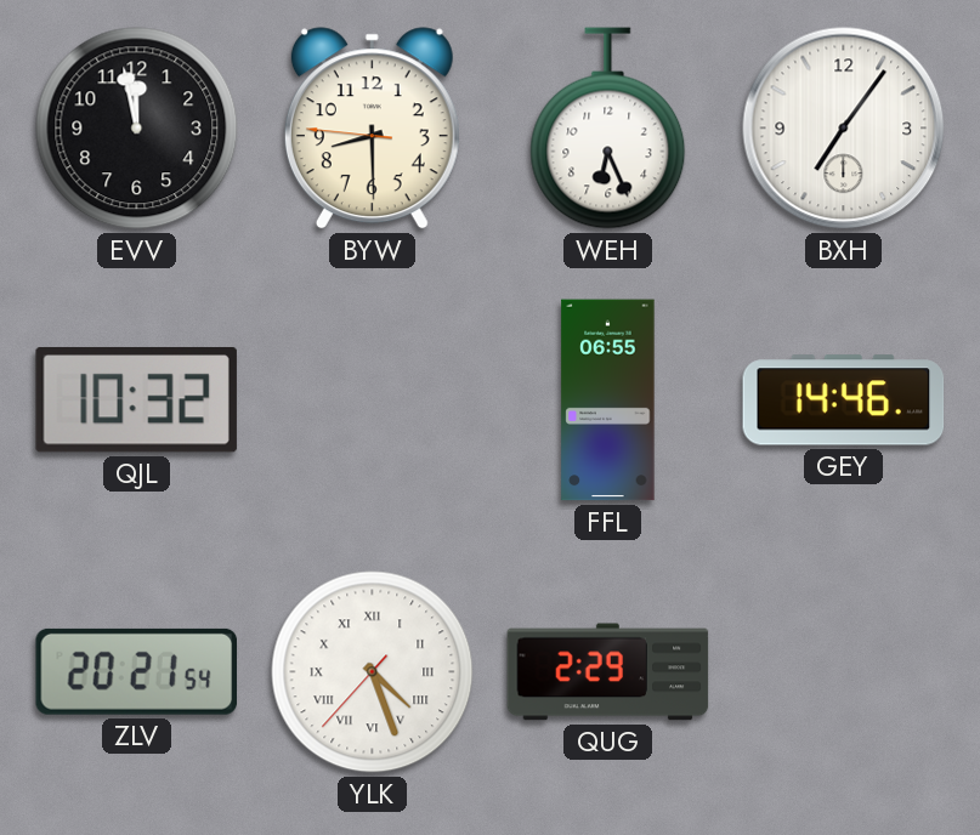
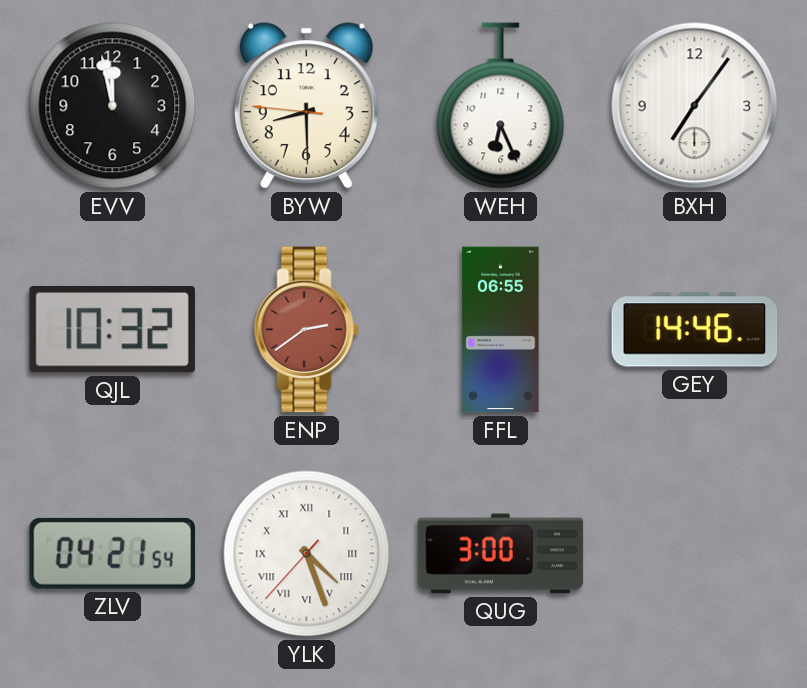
ENP: none -> 2:39
ZLV: 20:21 -> 04:21
QUG: 2:29 -> 3:00
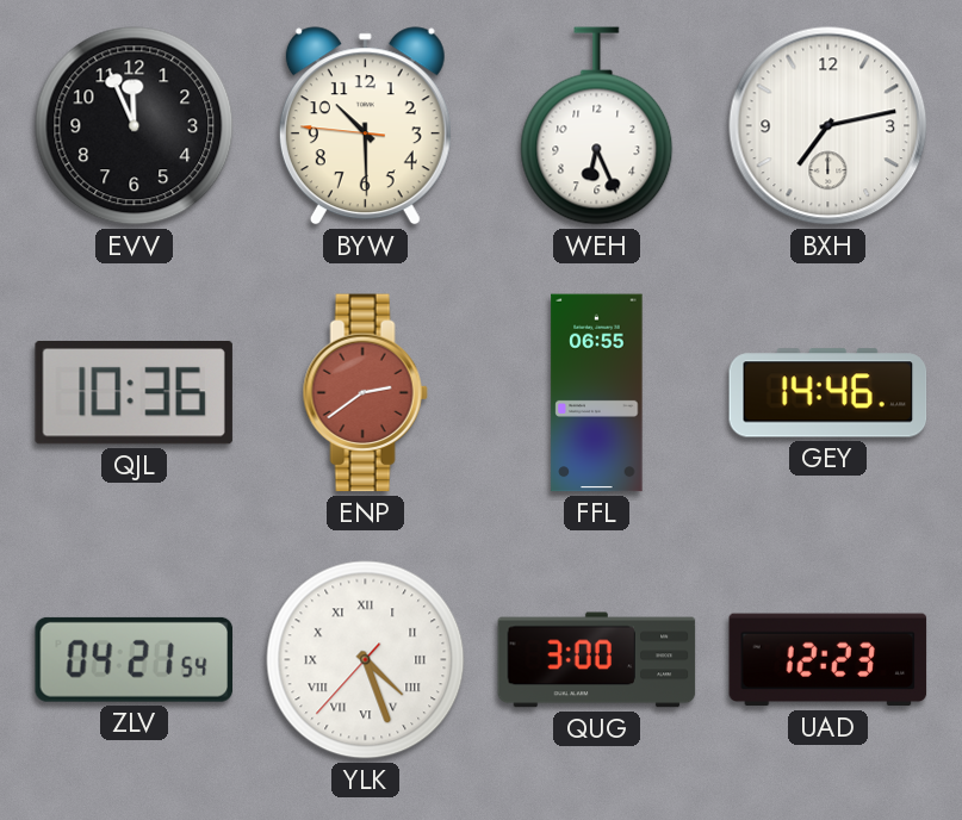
EVV: 11:58 -> 11:56
BYW: 8:29 -> 10:29
BXH: 7:06 -> 7:13
QJL: 10:32 -> 10:36
UAD: none -> 12:23
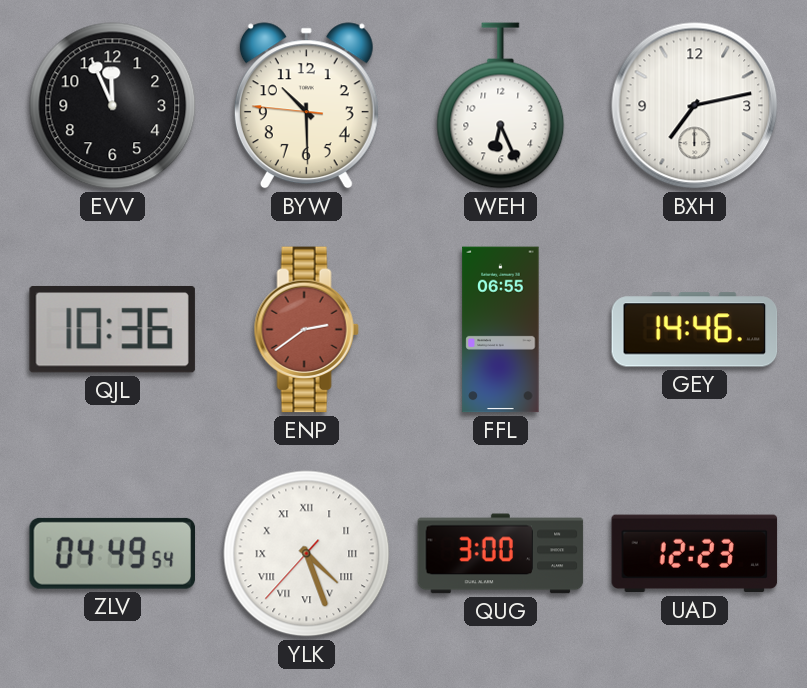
ZLV: 04:21 -> 04:49
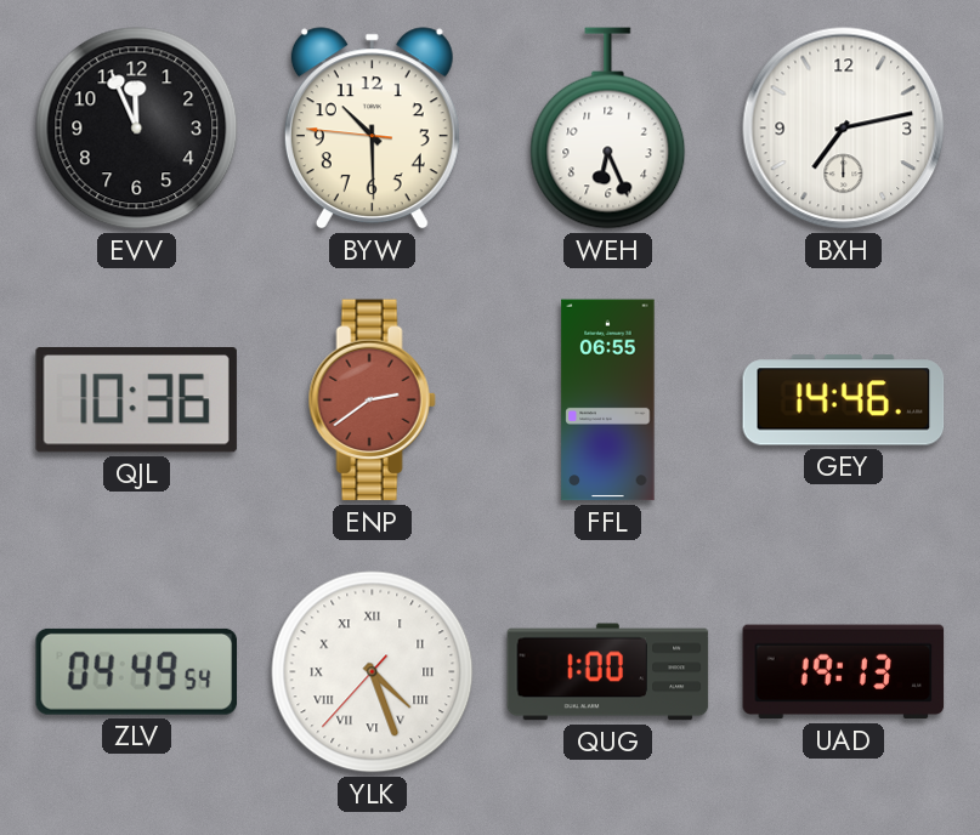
QUG: 3:00 -> 1:00
UAD: 12:23 -> 19:13
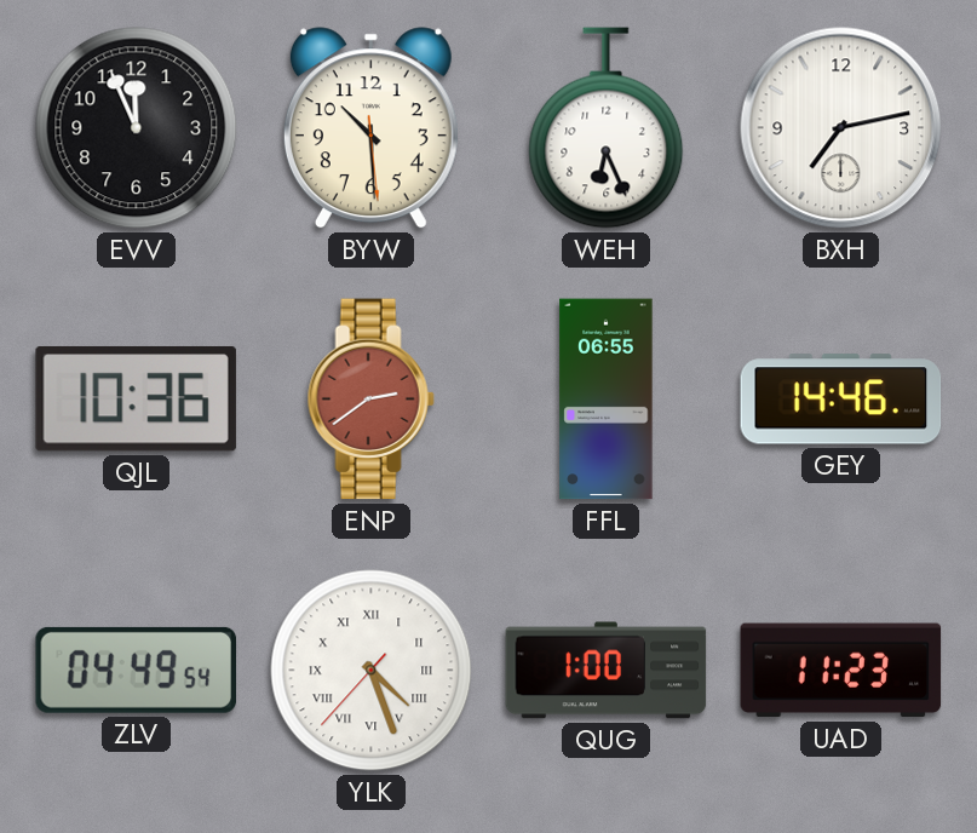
BYW: 10:29:46 -> 10:29:29
UAD: 19:13 -> 11:23
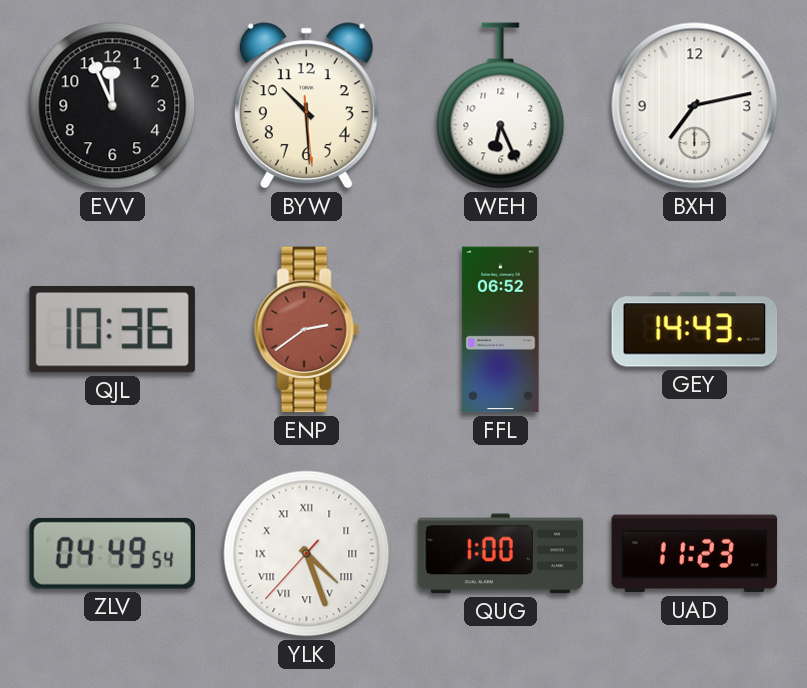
FFL: 06:55 -> 06:52
GEY: 14:46 -> 14:43
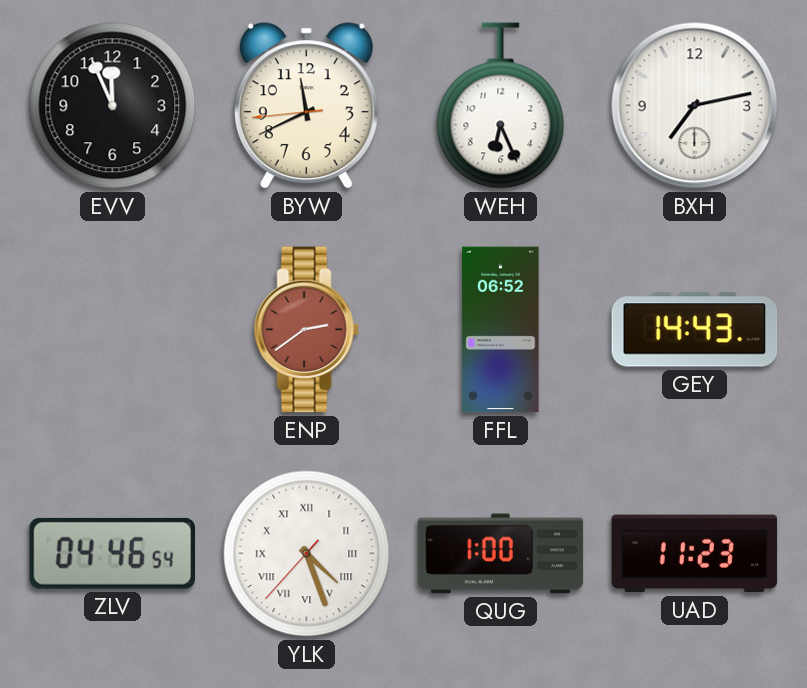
BYW: 10:29 -> 11:40
QJL: 10:36 -> none
ZLV: 04:49 -> 04:46
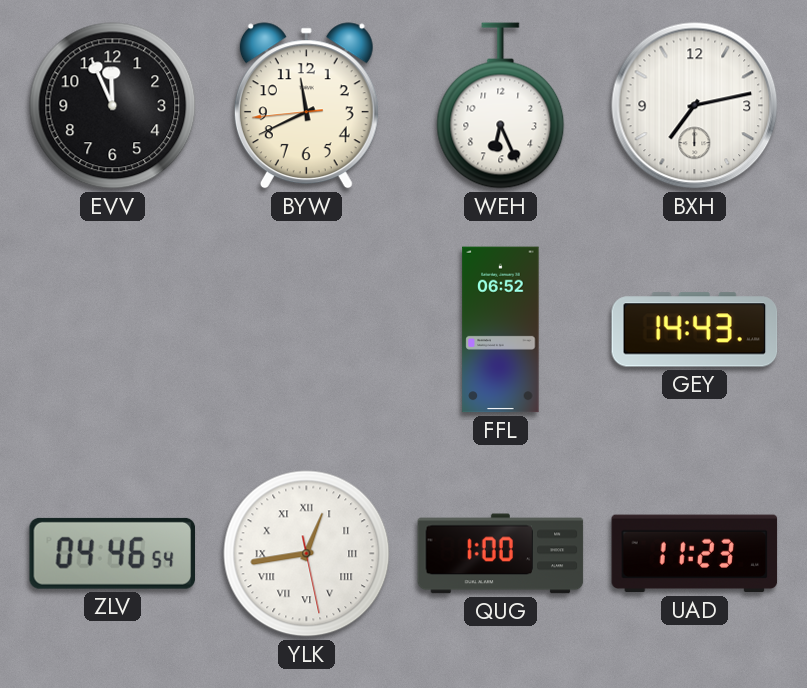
ENP: 2:39 -> none
YLK: 4:26 -> 12:43
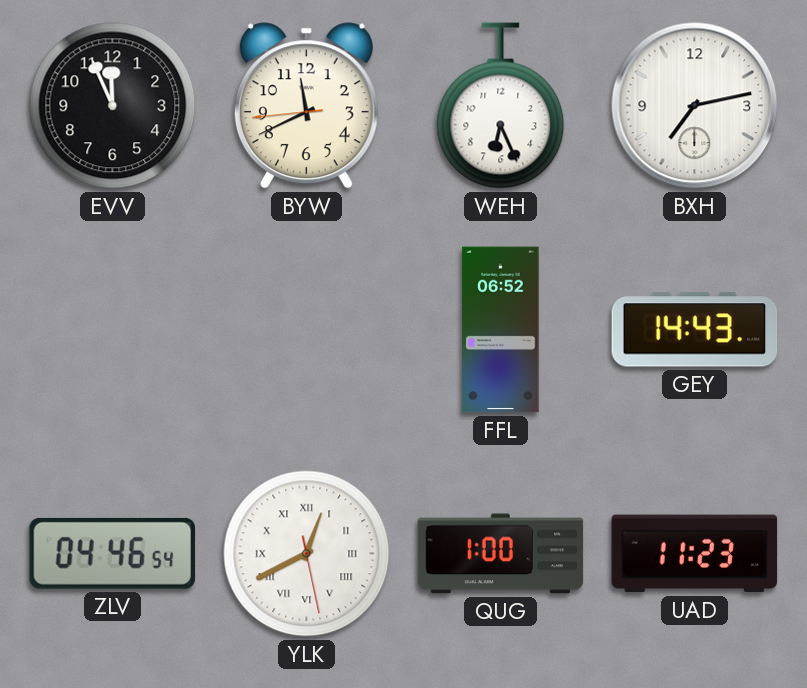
YLK: 12:43 -> 12:40
